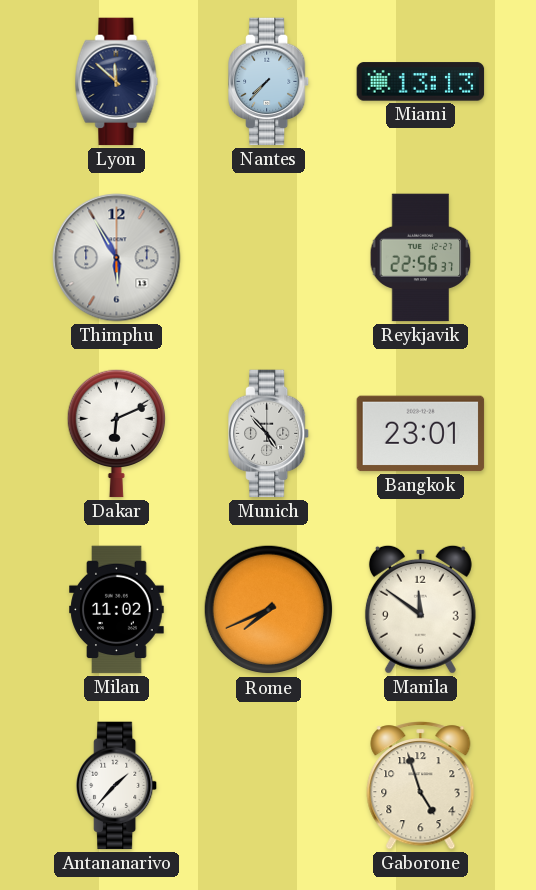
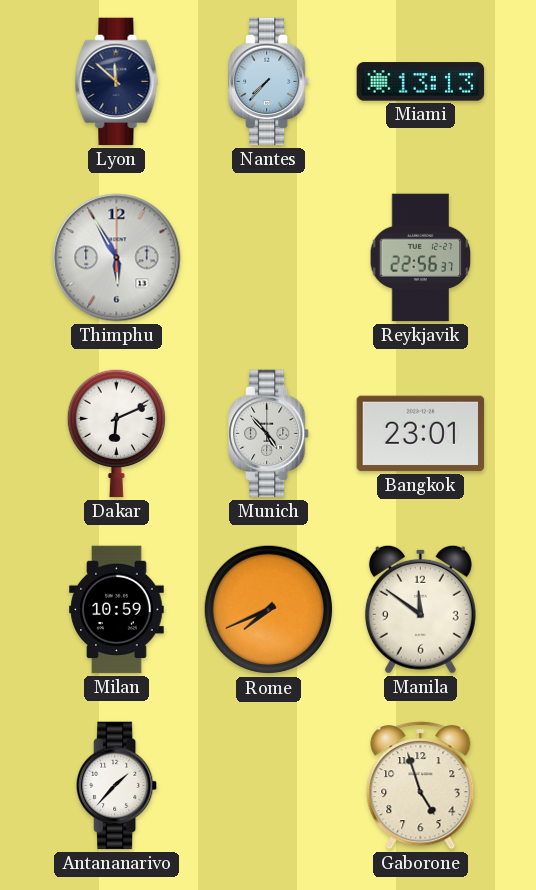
Milan: 11:02 -> 10:59
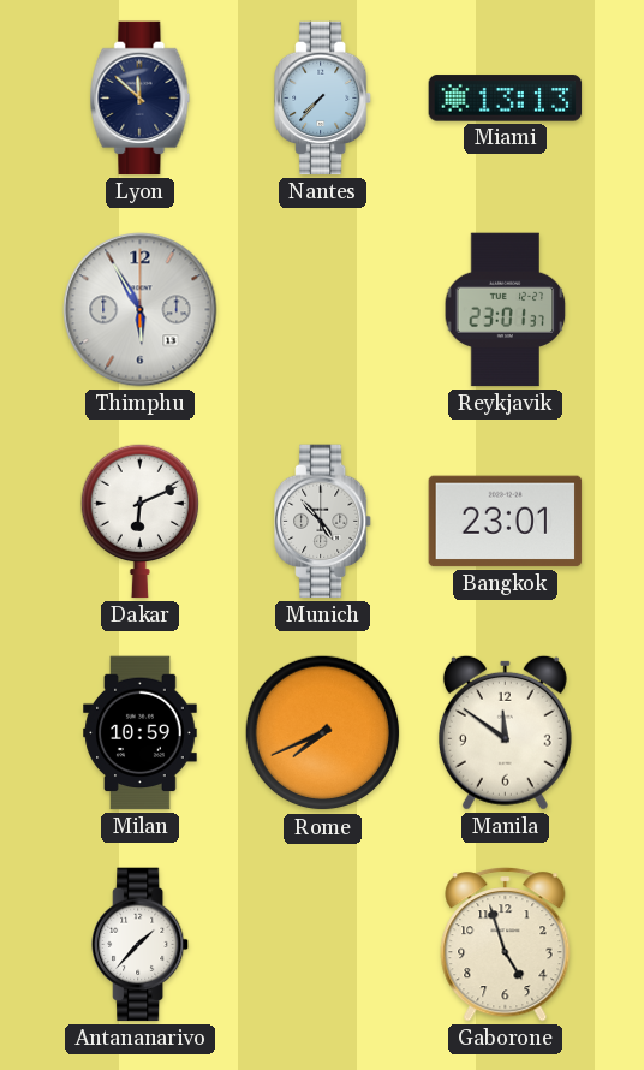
Reykjavik: 22:56 -> 23:01
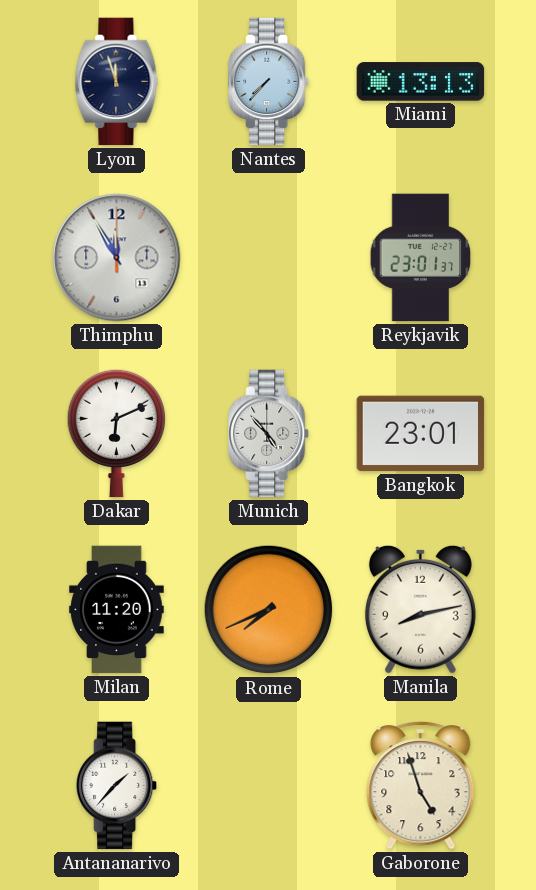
Lyon: 11:52 -> 11:57
Thimphu: 5:55 -> 11:55
Milan: 10:59 -> 11:20
Manila: 11:51 -> 8:13
